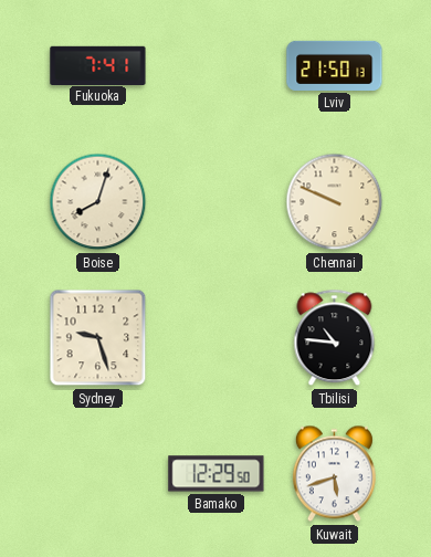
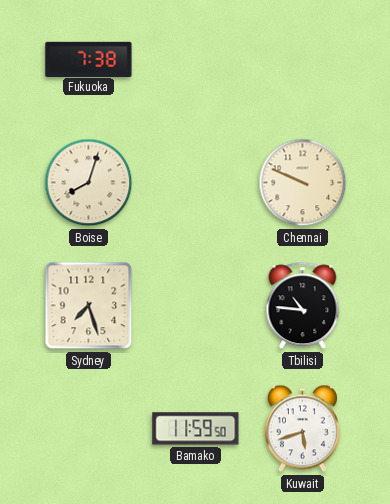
Fukuoka: 7:41 -> 7:38
Lviv: 21:50 -> none
Sydney: 9:27 -> 7:27
Bamako: 12:29 -> 11:59
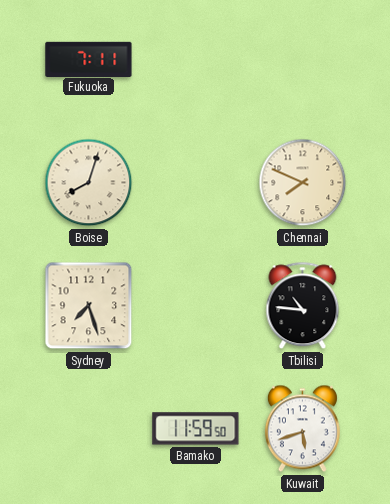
Fukuoka: 7:38 -> 7:11
Chennai: 9:49 -> 7:49
